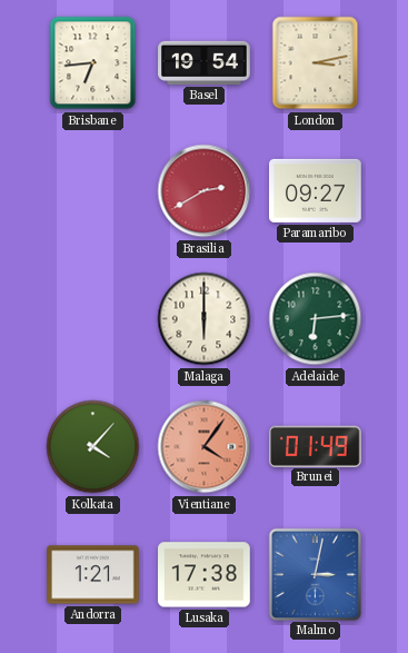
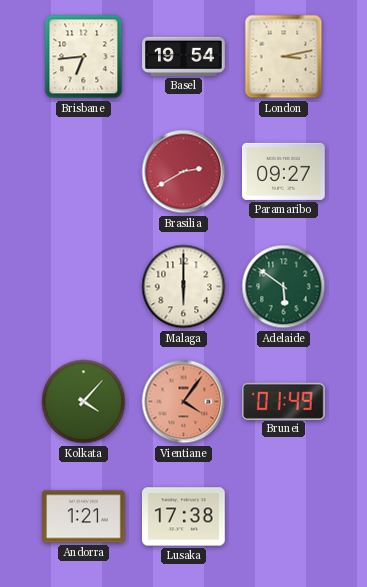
Adelaide: 6:14 -> 5:51
Malmo: 3:02 -> none
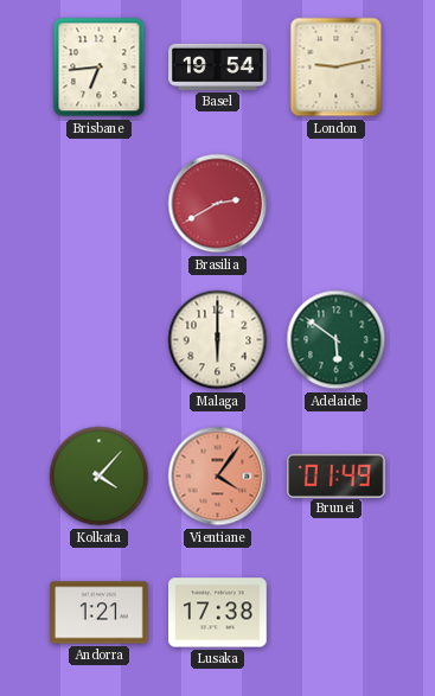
London: 3:13 -> 9:13
Paramaribo: 09:27 -> none
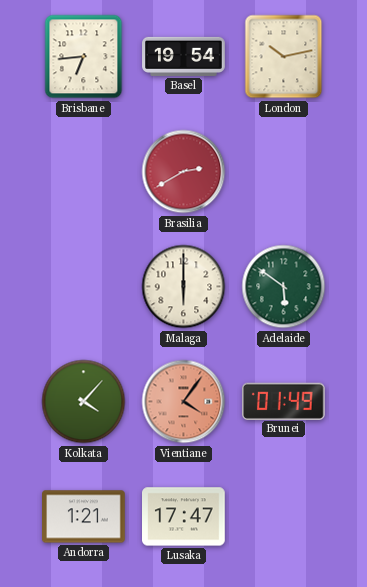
London: 9:13 -> 10:13
Lusaka: 17:38 -> 17:47
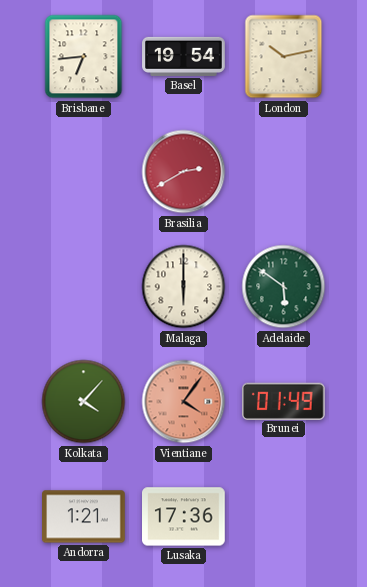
Lusaka: 17:47 -> 17:36
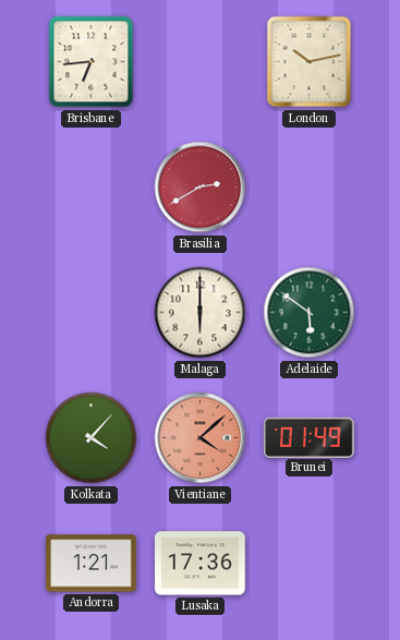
Basel: 19:54 -> none
Vientiane: 4:06 -> 4:08
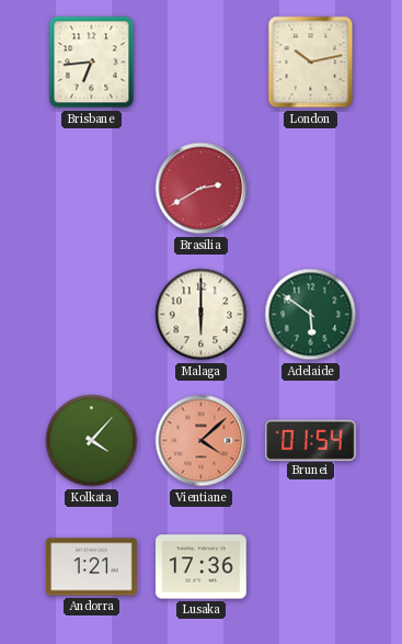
Brunei: 01:49 -> 01:54
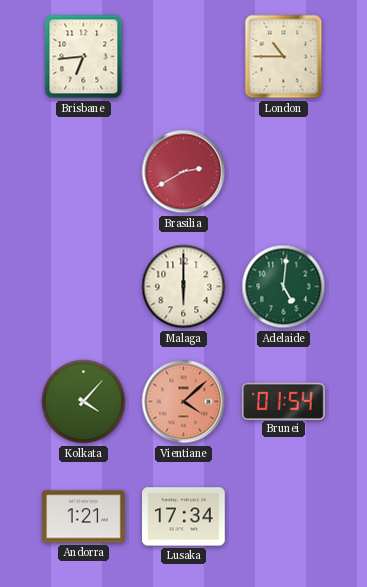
London: 10:13 -> 10:45
Adelaide: 5:51 -> 5:01
Lusaka: 17:36 -> 17:34
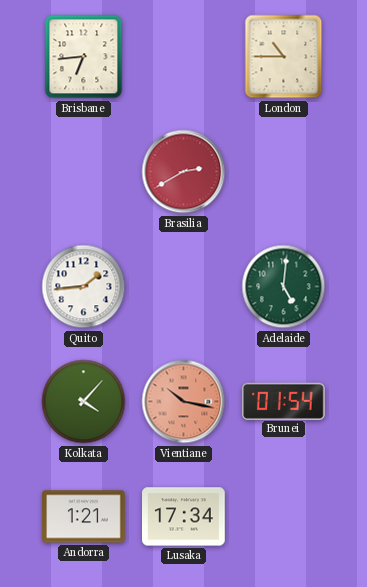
Quito: none -> 1:44
Malaga: 6:00 -> none
Vientiane: 4:08 -> 10:17
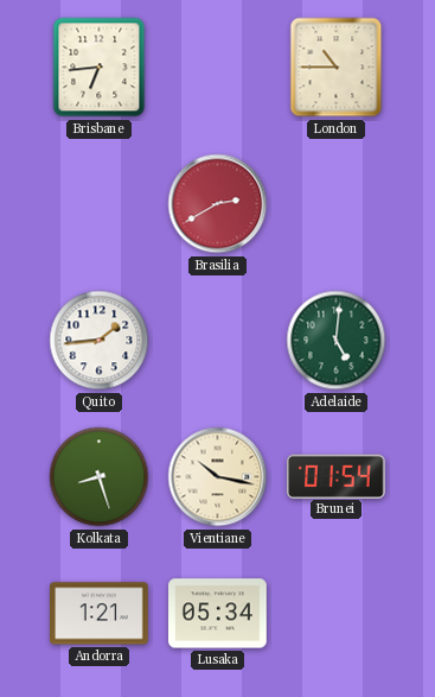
Kolkata: 4:07 -> 8:27
Vientiane dial: salmon -> cream
Lusaka: 17:34 -> 05:34
